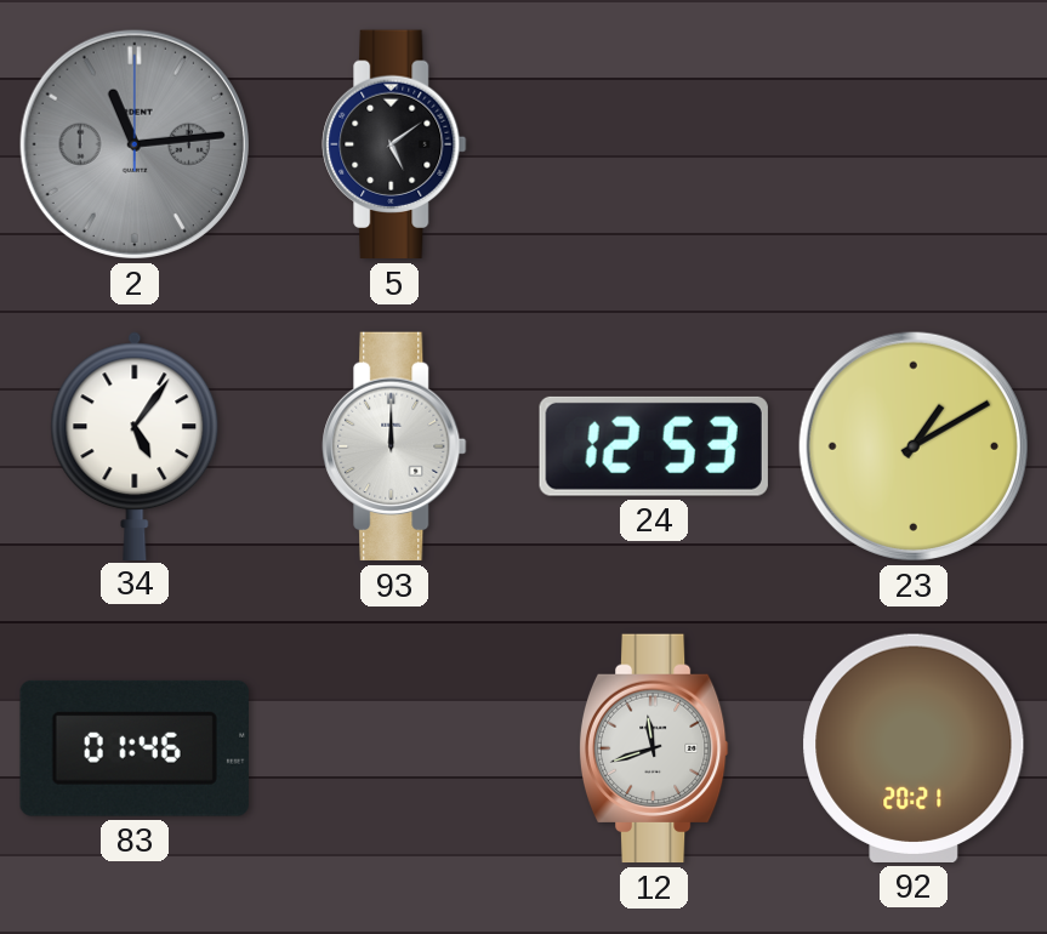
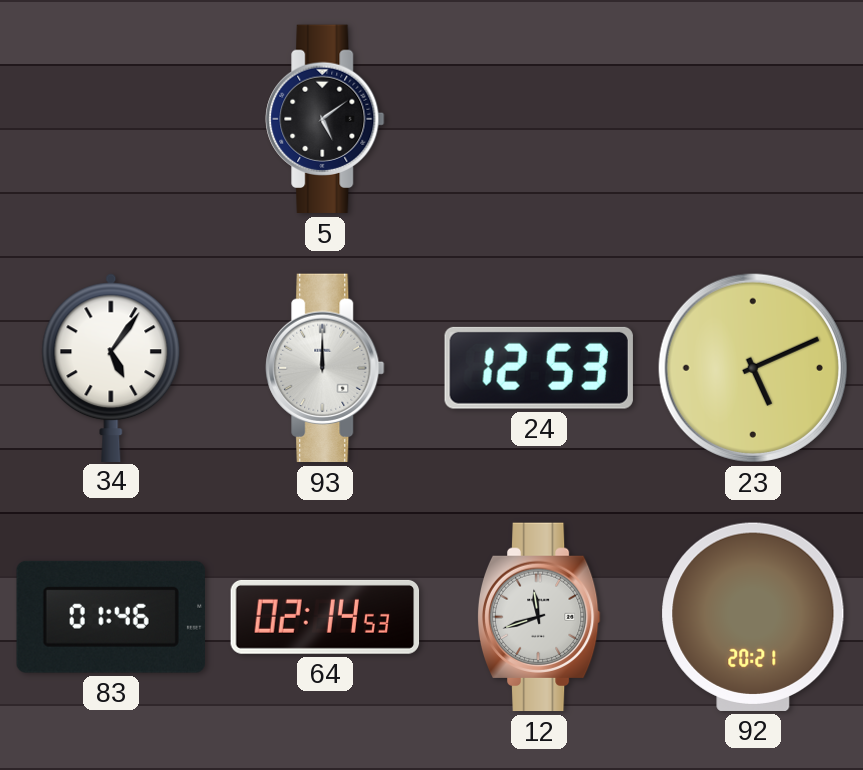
2: 11:14 -> none
23: 1:10 -> 5:11
64: none -> 02:14
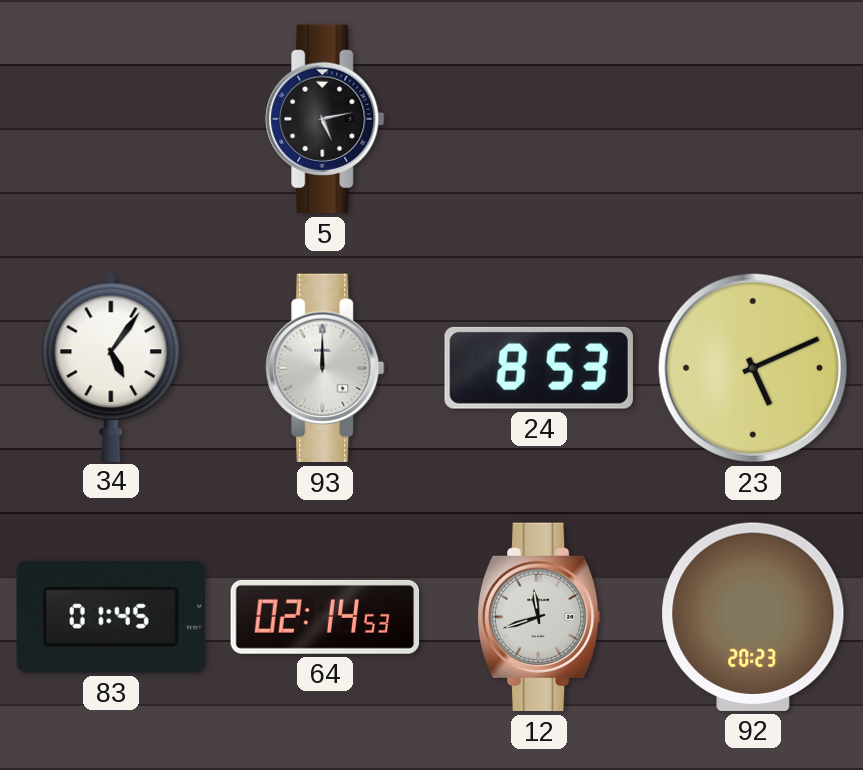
5: 5:09 -> 5:13
24: 12:53 -> 8:53
83: 01:46 -> 01:45
92: 20:21 -> 20:23
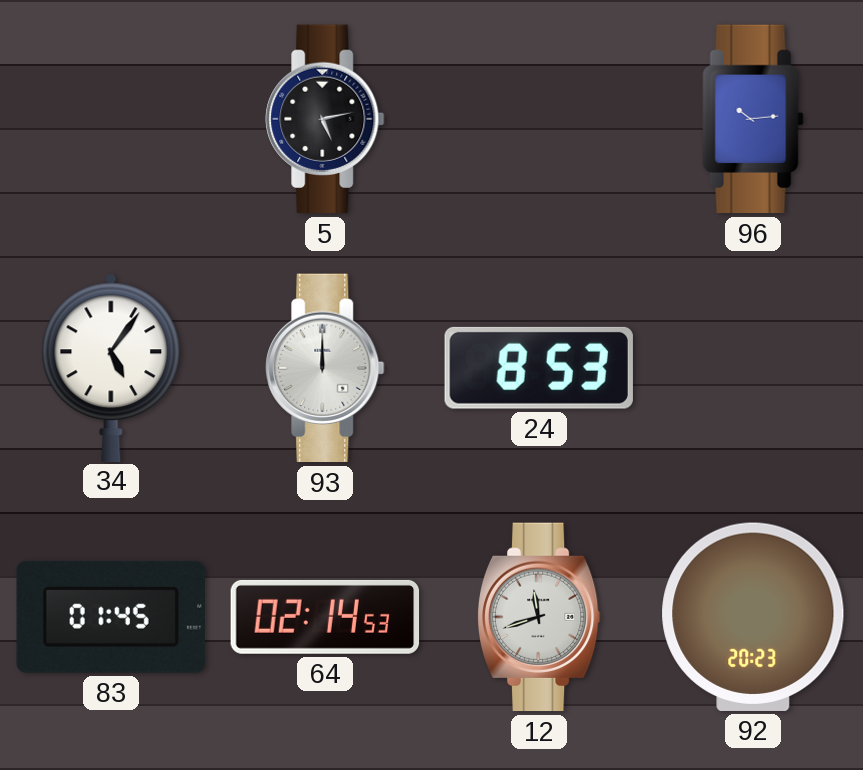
96: none -> 10:14
23: 5:11 -> none
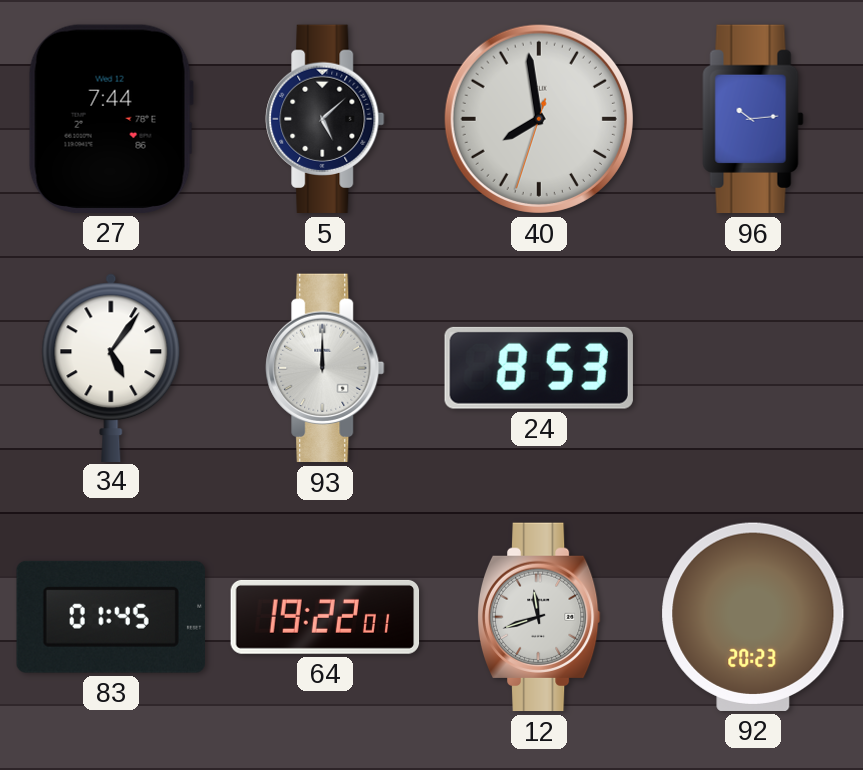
27: none -> 7:44
5: 5:13 -> 5:08
40: none -> 7:58
64: 02:14 -> 19:22
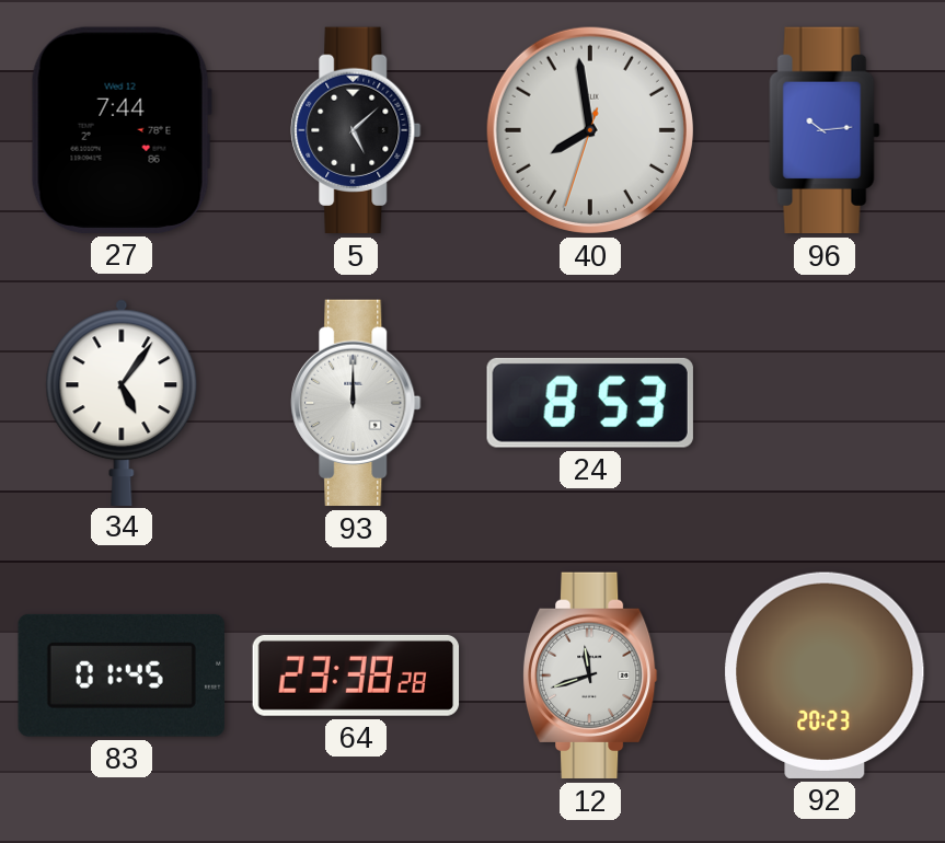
64: 19:22 -> 23:38
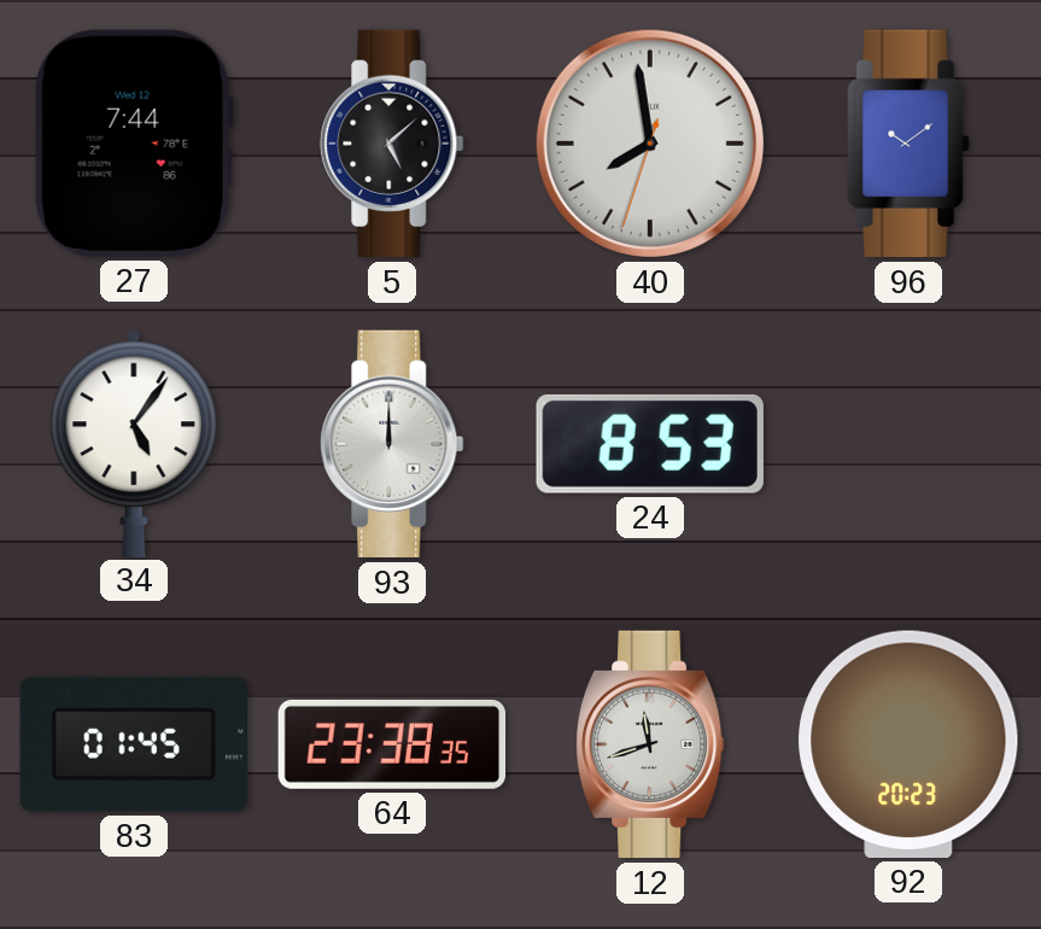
96: 10:14 -> 10:09
64: 23:38:28 -> 23:38:35
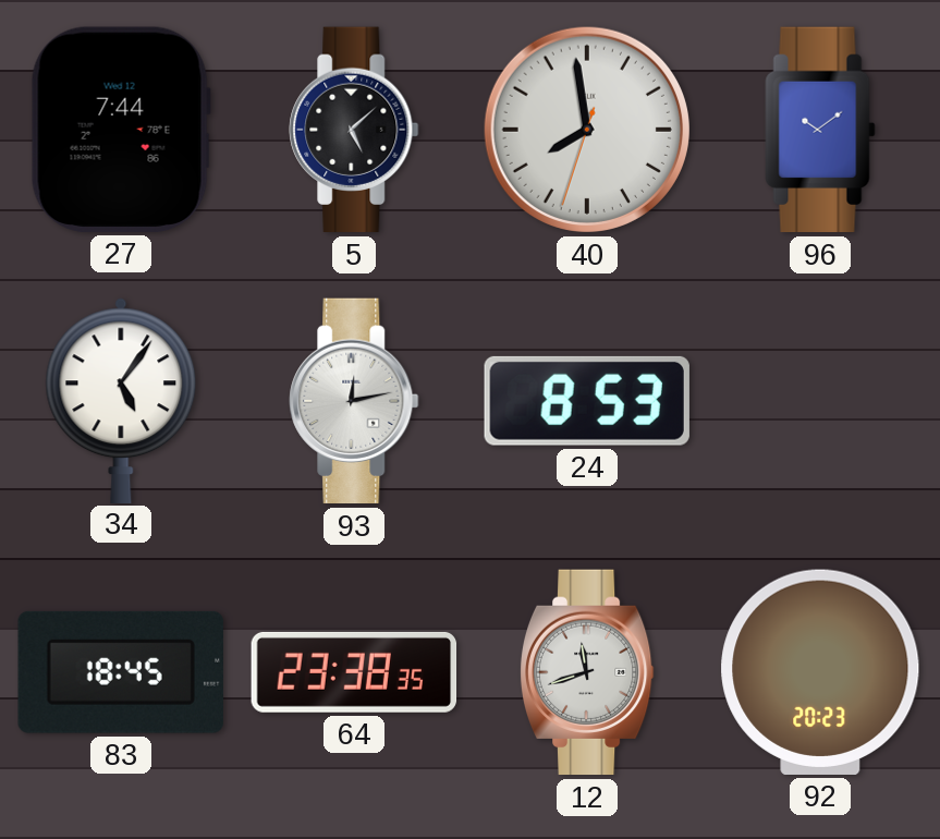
93: 12:00 -> 12:13
83: 01:45 -> 18:45
